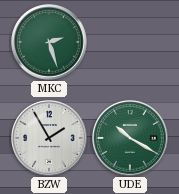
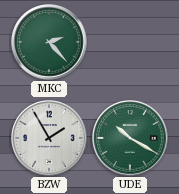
MKC: 2:27 -> 2:23
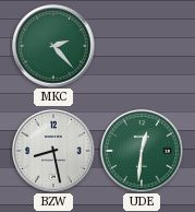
BZW: 1:55 -> 8:28
UDE: 10:20 -> 12:31
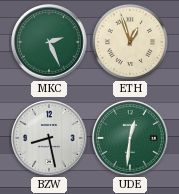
MKC: 2:23 -> 2:26
ETH: none -> 12:57
